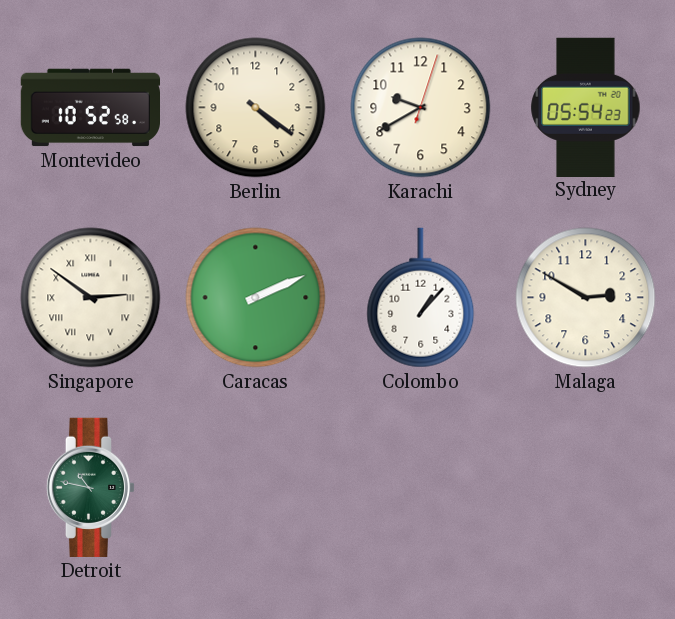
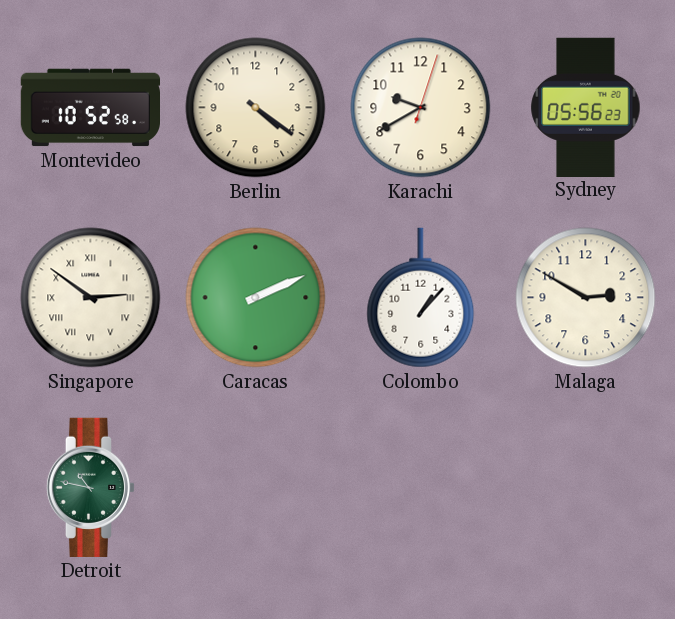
Sydney: 05:54 -> 05:56
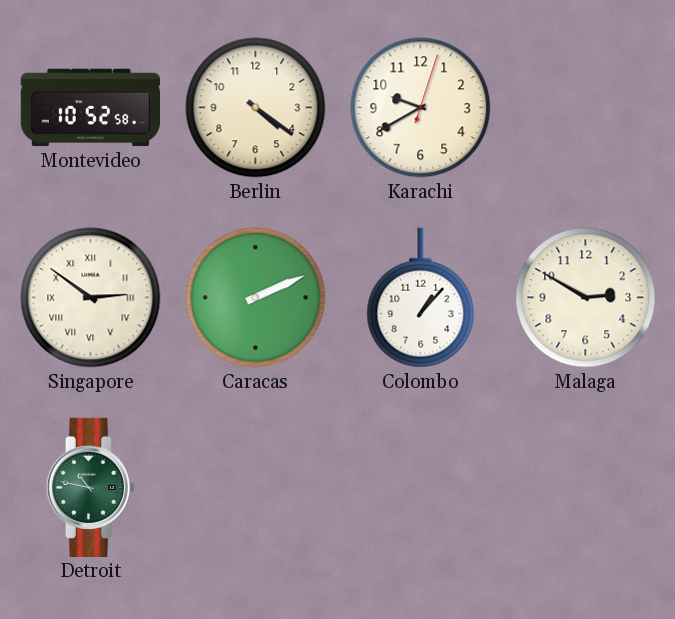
Sydney: 05:56 -> none
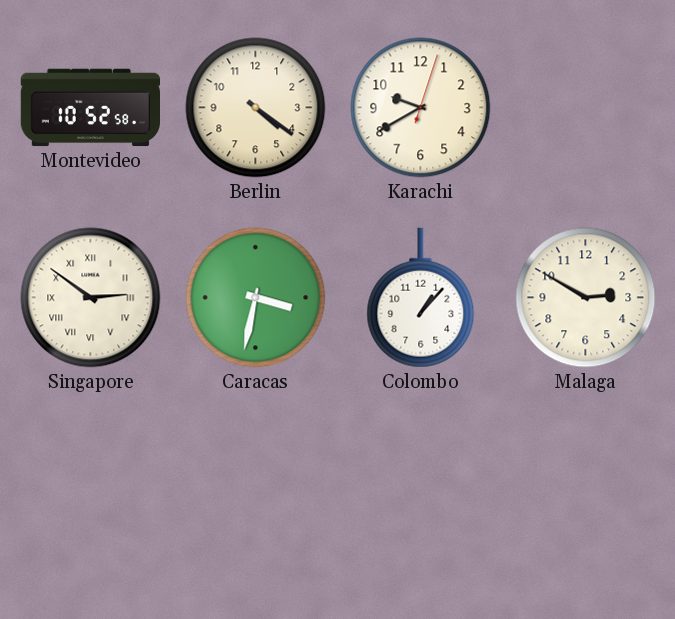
Caracas: 2:11 -> 3:32
Detroit: 10:47 -> none
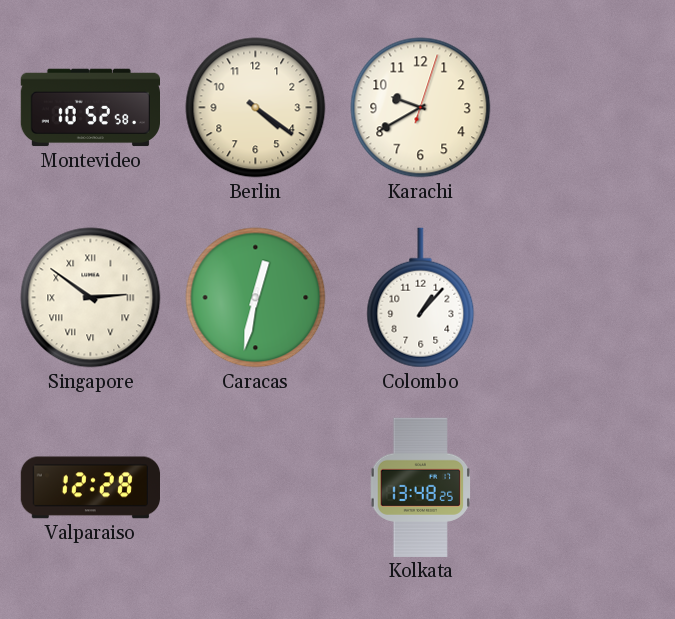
Caracas: 3:32 -> 12:32
Malaga: 2:50 -> none
Valparaiso: none -> 12:28
Kolkata: none -> 13:48
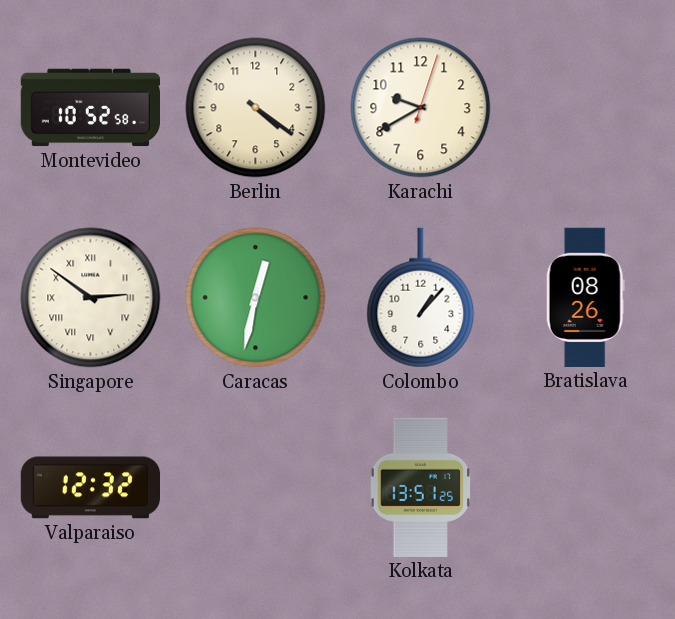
Bratislava: none -> 08:26
Valparaiso: 12:28 -> 12:32
Kolkata: 13:48 -> 13:51
